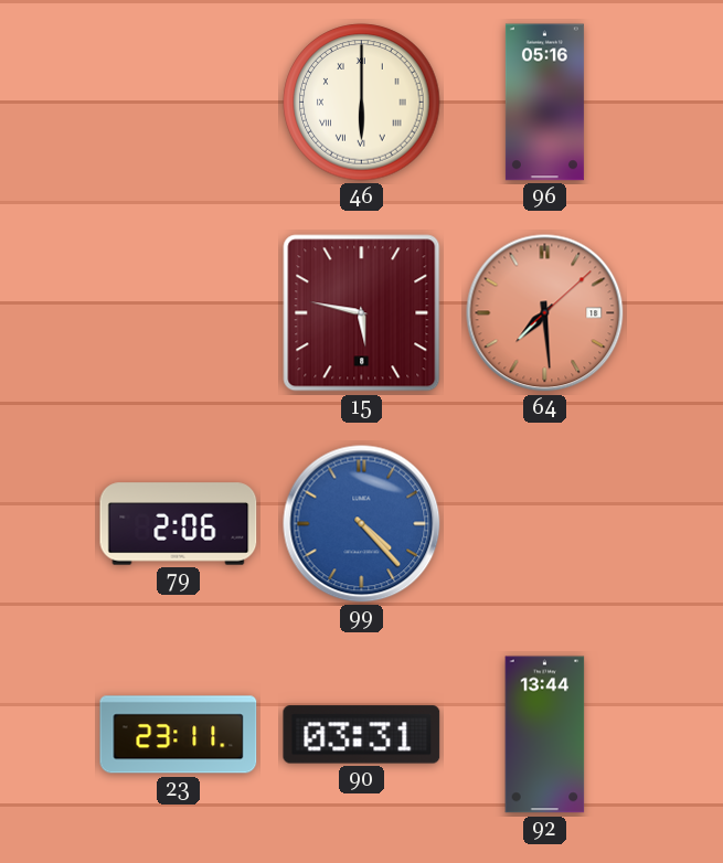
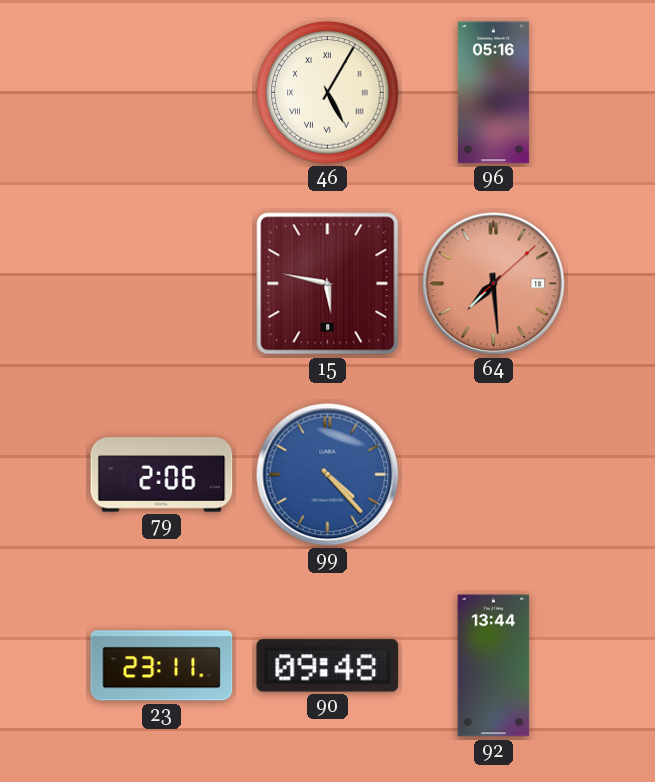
46: 6:00 -> 5:05
90: 03:31 -> 09:48
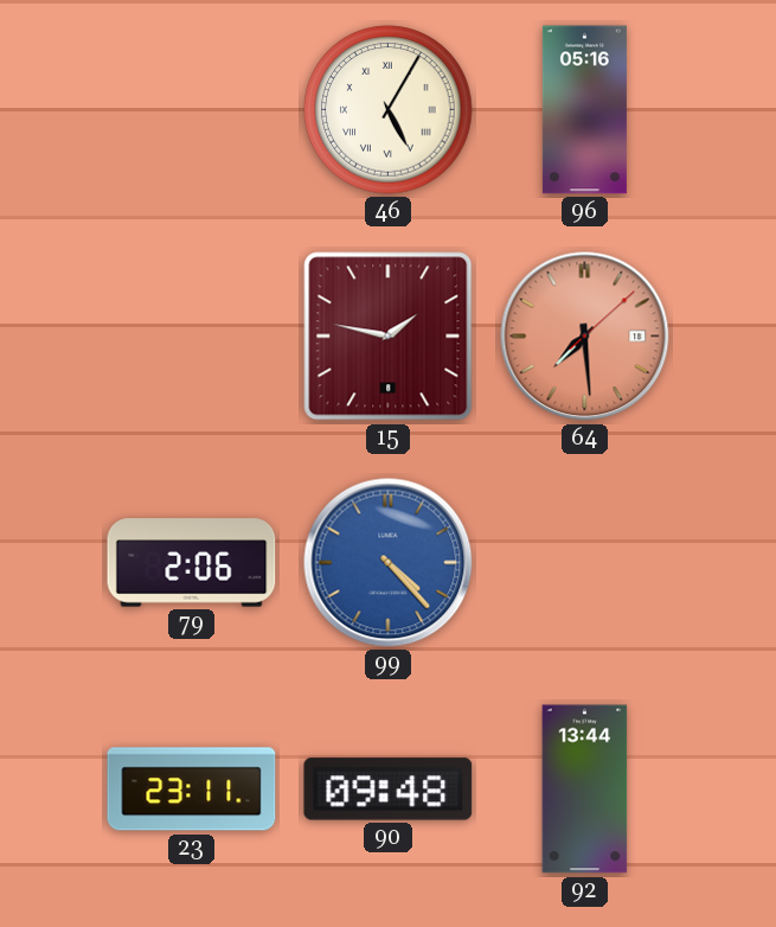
15: 5:47 -> 1:47
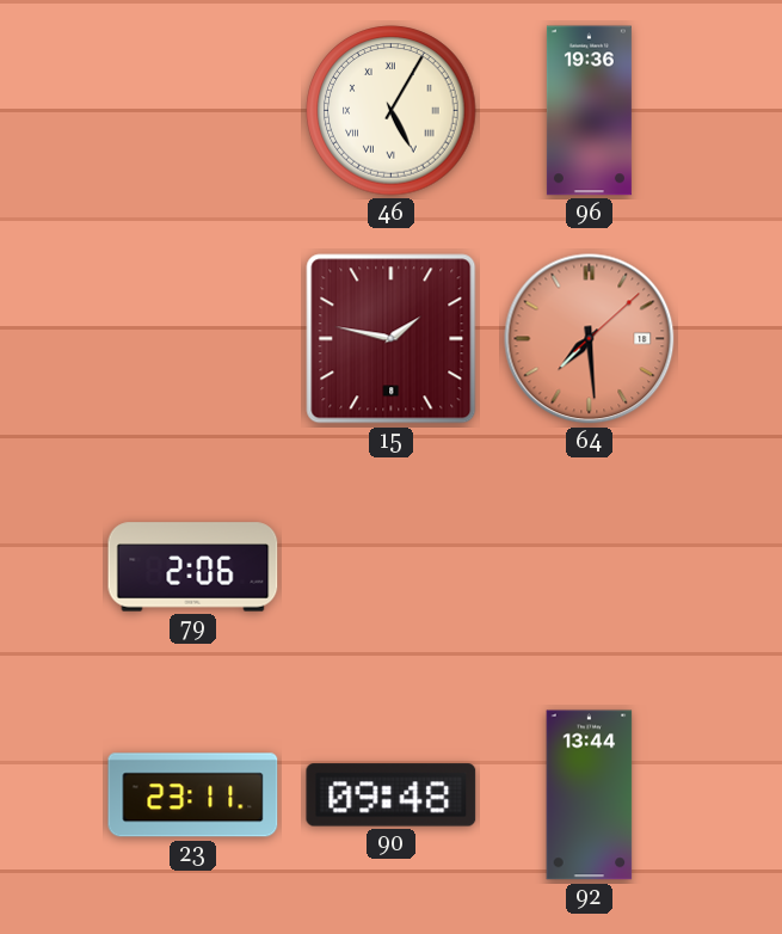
96: 05:16 -> 19:36
99: 4:23 -> none
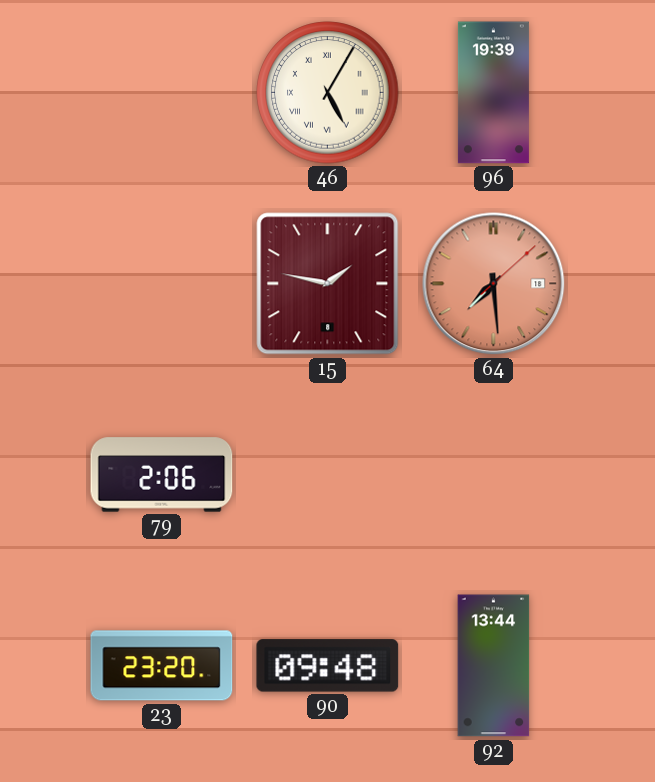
96: 19:36 -> 19:39
23: 23:11 -> 23:20
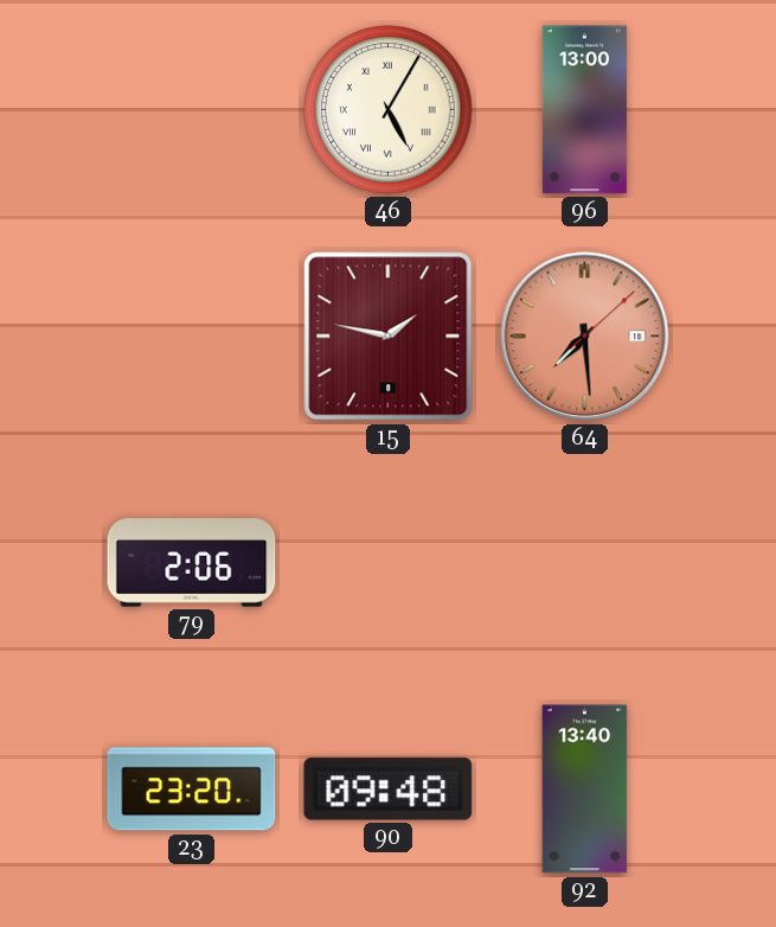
96: 19:39 -> 13:00
92: 13:44 -> 13:40
